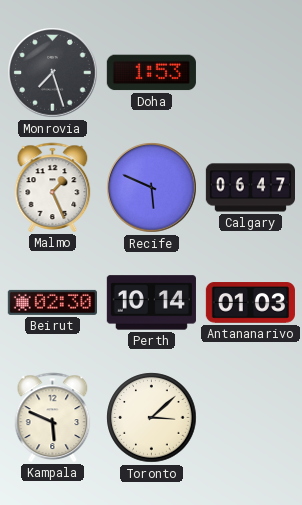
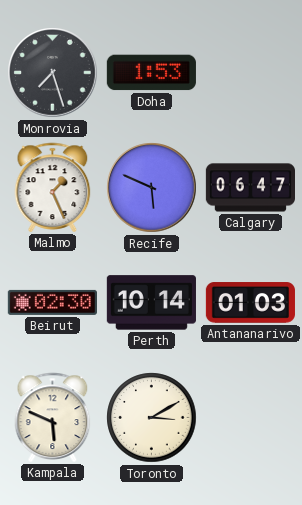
Toronto: 3:08 -> 3:10
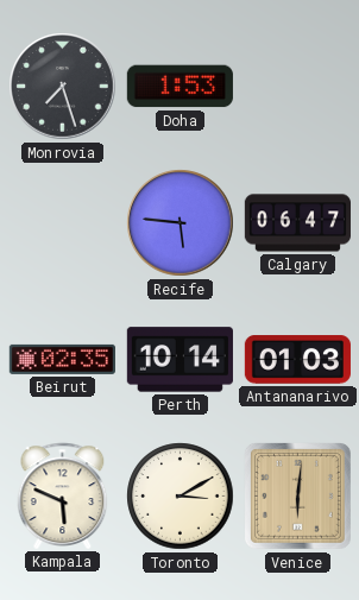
Malmo: 1:26 -> none
Recife: 5:49 -> 5:46
Beirut: 02:30 -> 02:35
Venice: none -> 6:01
